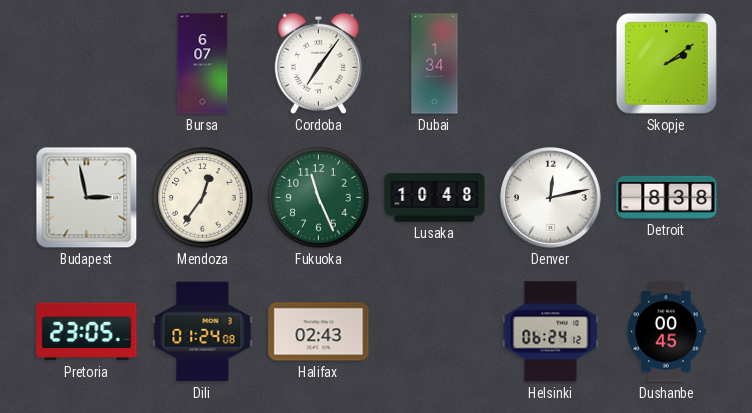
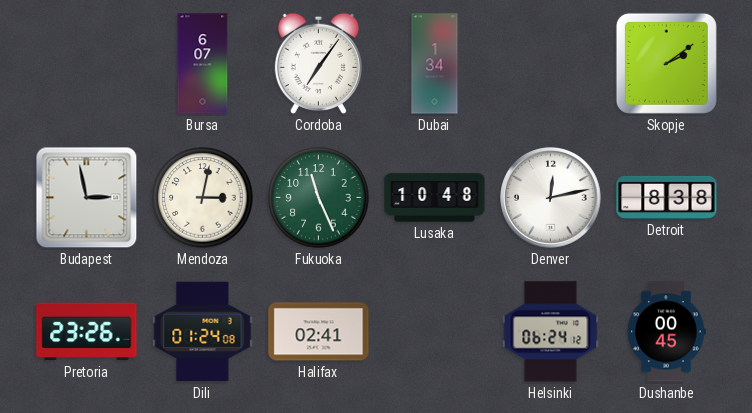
Mendoza: 12:36 -> 3:02
Pretoria: 23:05 -> 23:26
Halifax: 02:43 -> 02:41
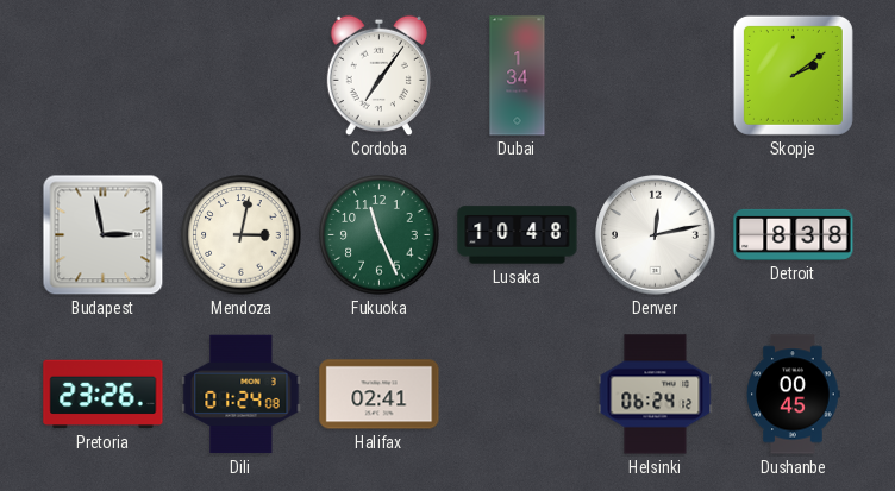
Bursa: 6:07 -> none
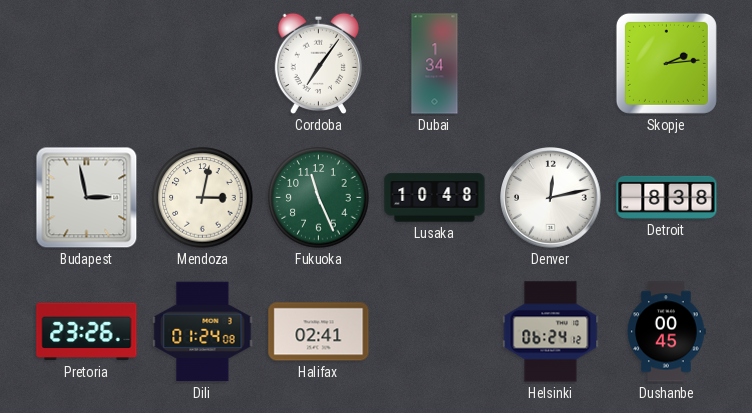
Skopje: 2:09 -> 2:14
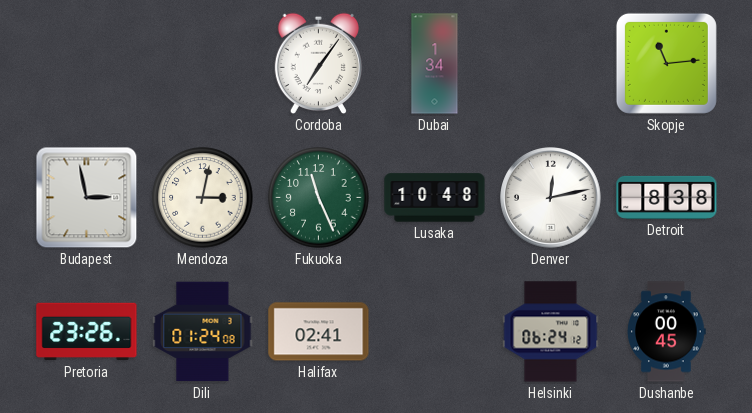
Skopje: 2:14 -> 11:14
